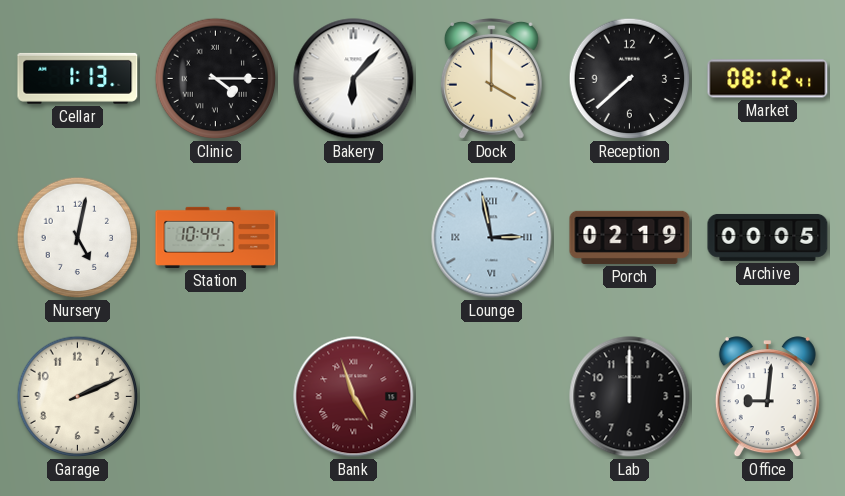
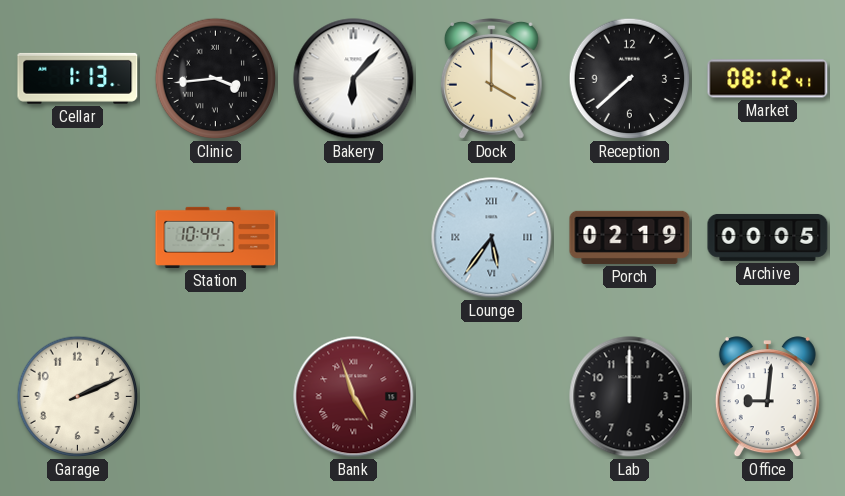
Clinic: 4:15 -> 3:44
Nursery: 5:02 -> none
Lounge: 2:58 -> 5:36
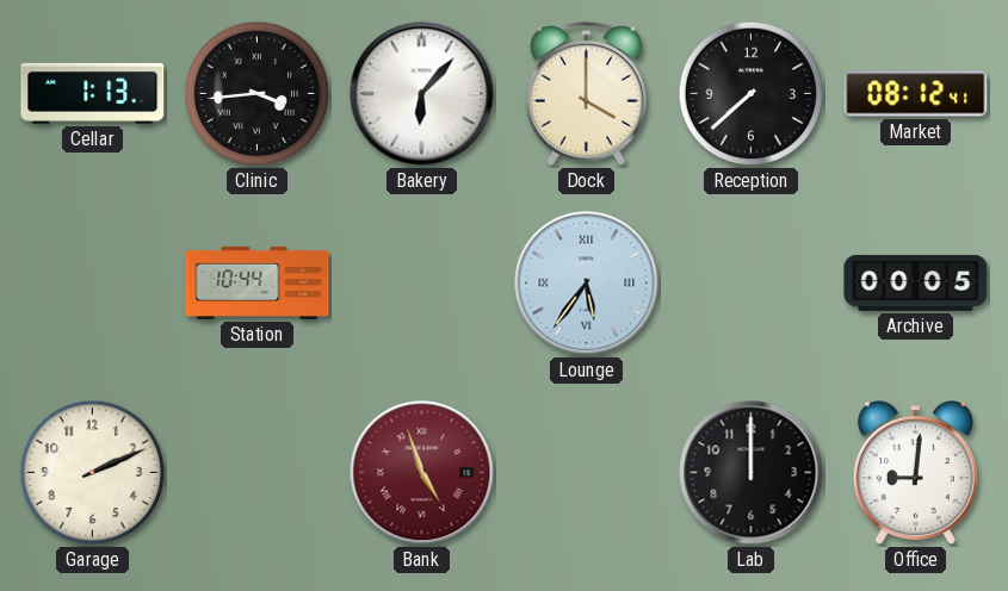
Porch: 02:19 -> none
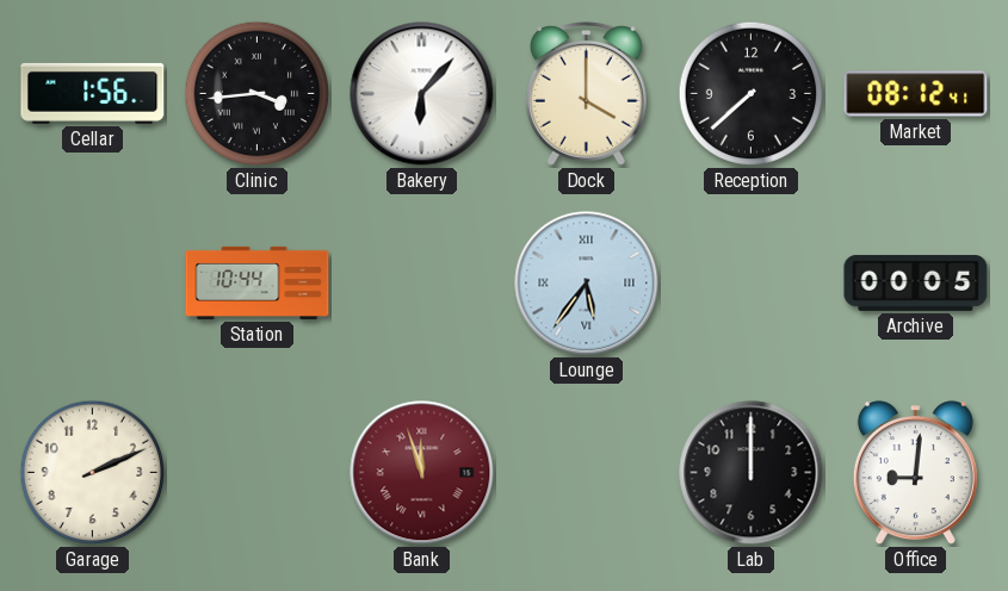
Cellar: 1:13 -> 1:56
Bank: 4:57 -> 11:57
